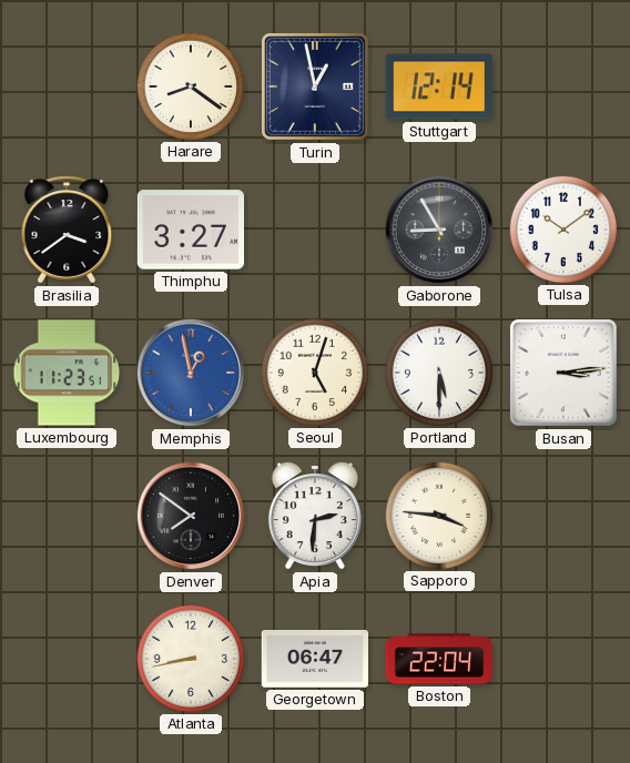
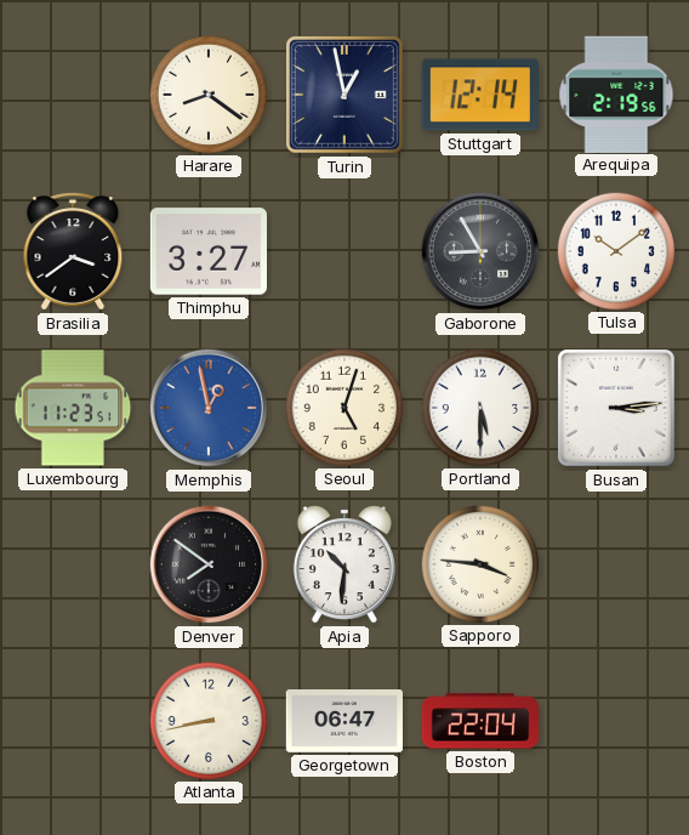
Arequipa: none -> 2:19
Apia: 2:31 -> 10:31
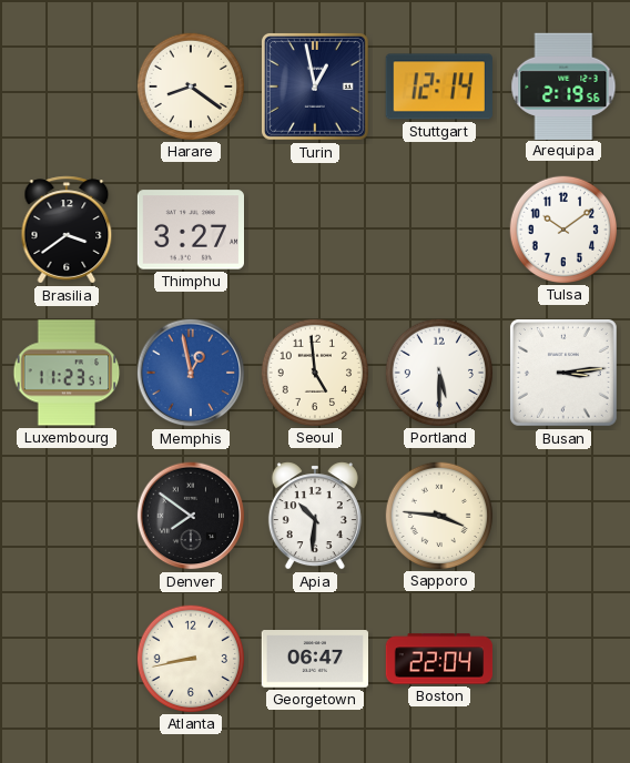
Gaborone: 8:55 -> none
Seoul: 5:03 -> 4:59
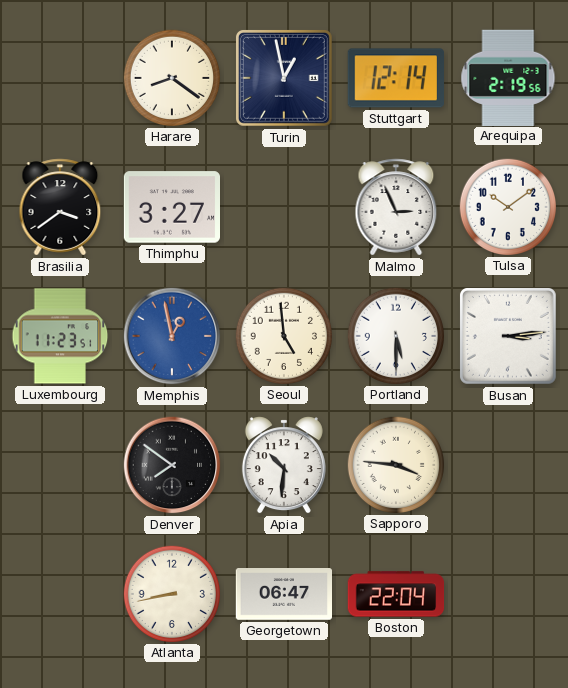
Malmo: none -> 2:56
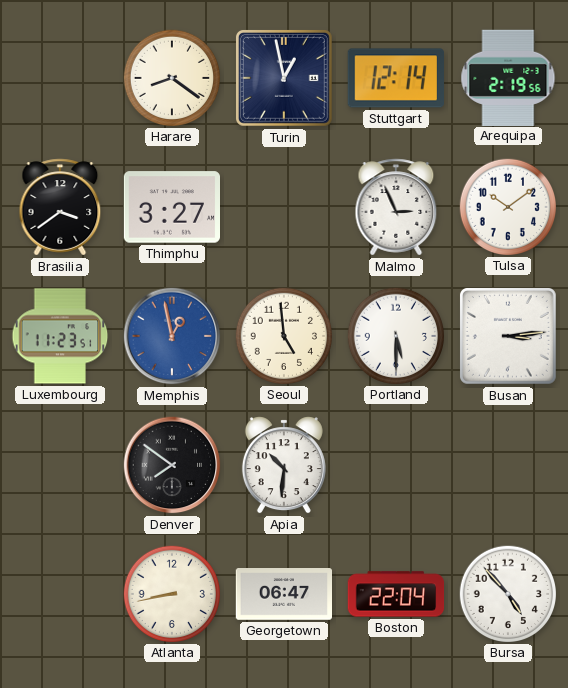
Sapporo: 3:46 -> none
Bursa: none -> 4:53
